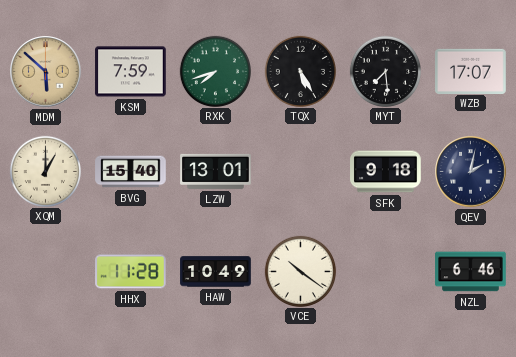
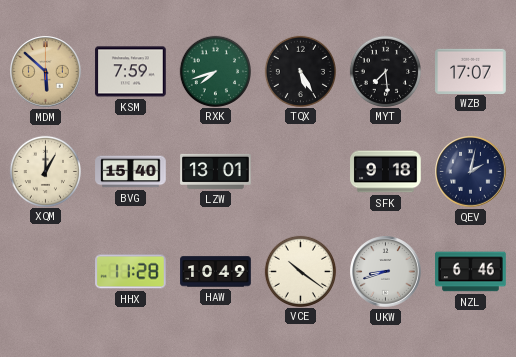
UKW: none -> 8:42
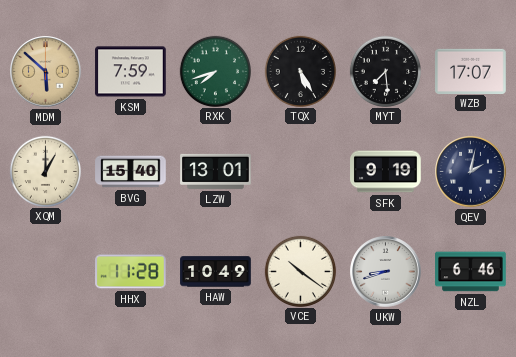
SFK: 9:18 -> 9:19
